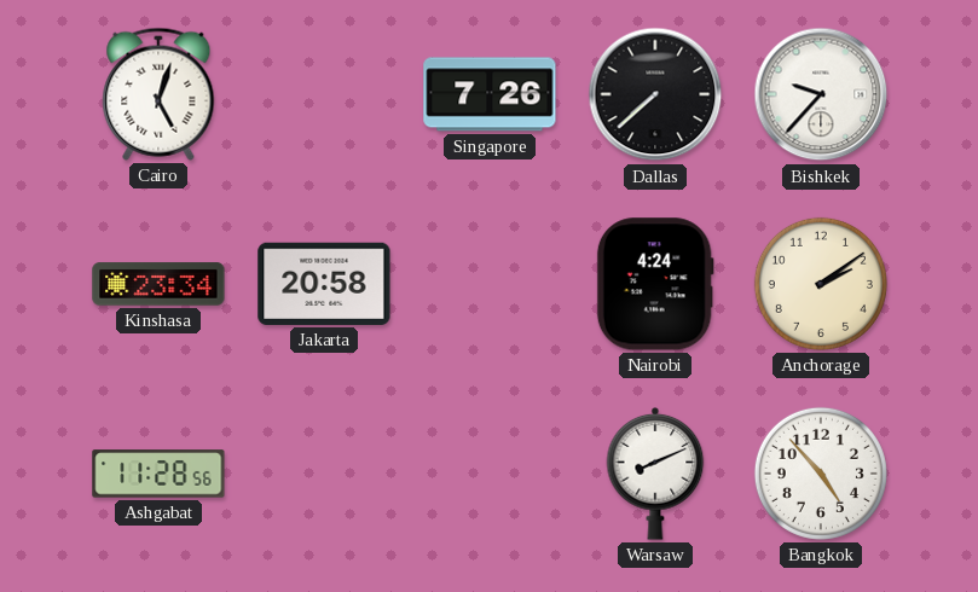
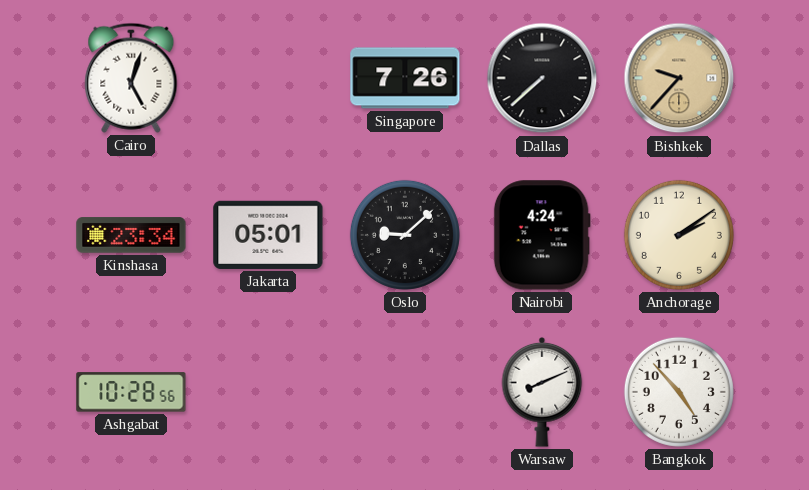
Bishkek dial: white -> champagne
Jakarta: 20:58 -> 05:01
Oslo: none -> 9:08
Ashgabat: 11:28 -> 10:28
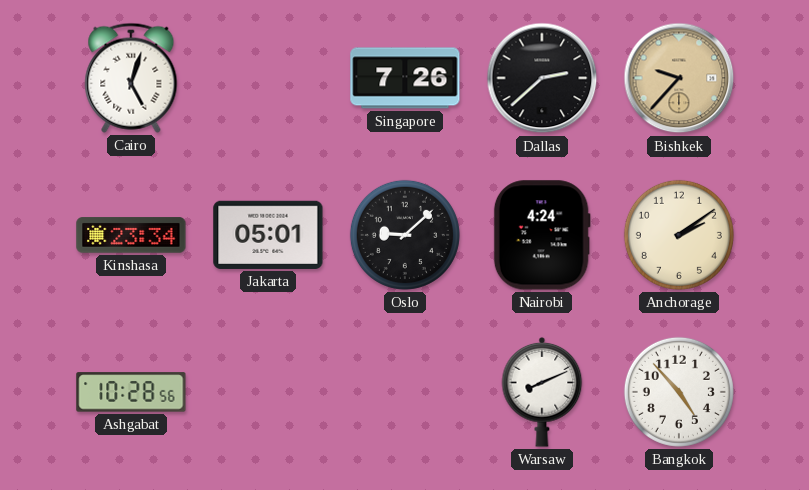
Dallas: 7:38 -> 2:38
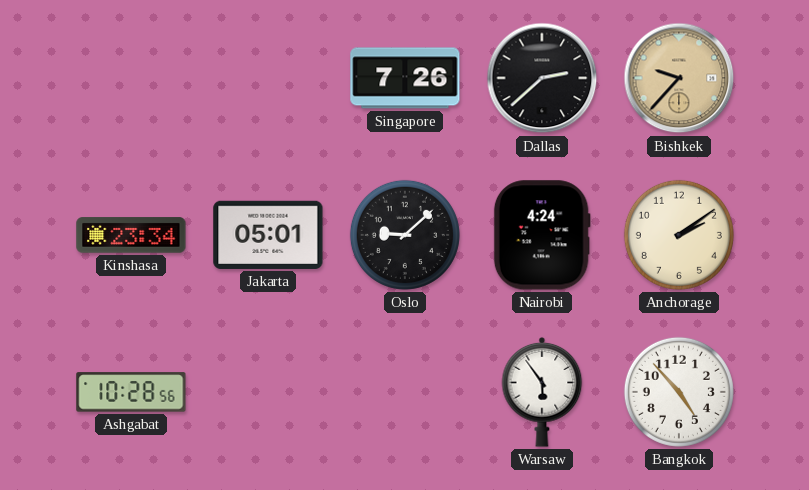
Cairo: 5:03 -> none
Warsaw: 8:11 -> 5:54
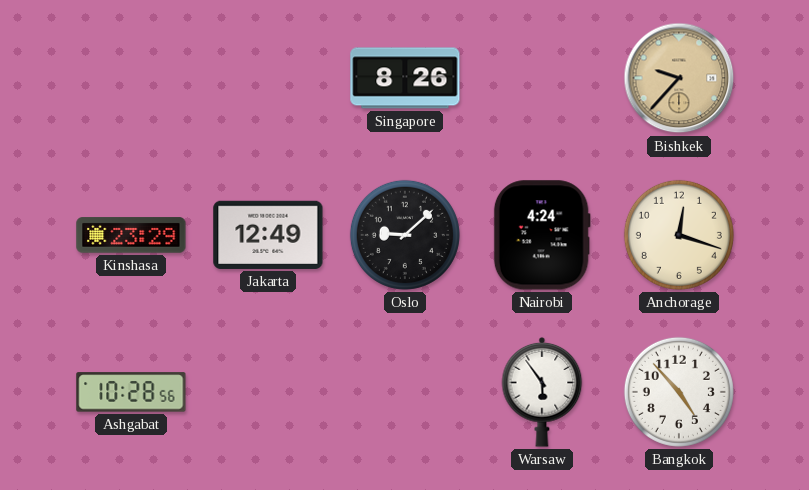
Singapore: 7:26 -> 8:26
Dallas: 2:38 -> none
Kinshasa: 23:34 -> 23:29
Jakarta: 05:01 -> 12:49
Anchorage: 2:09 -> 12:18
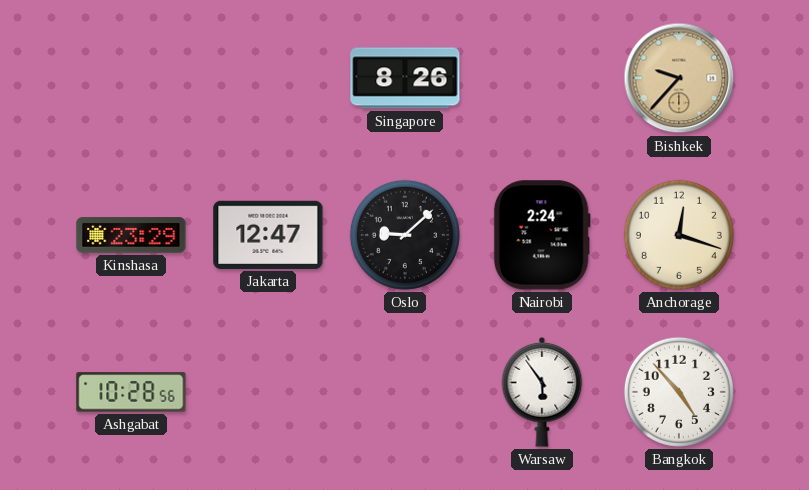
Jakarta: 12:49 -> 12:47
Nairobi: 4:24 -> 2:24
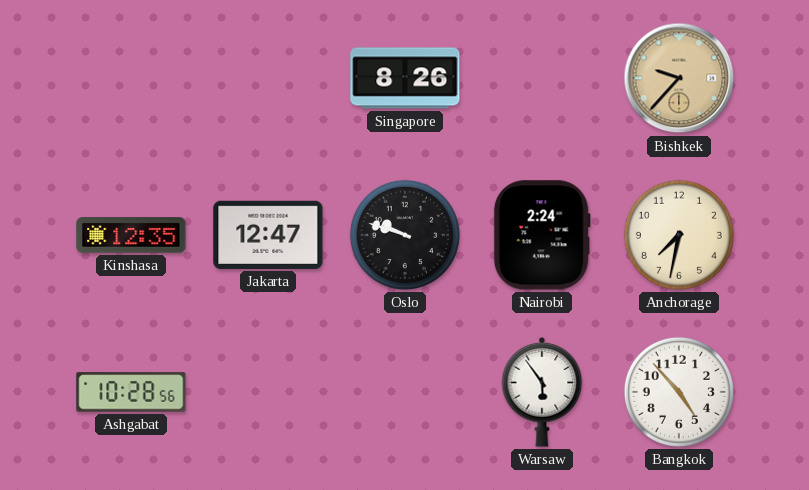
Kinshasa: 23:29 -> 12:35
Oslo: 9:08 -> 9:48
Anchorage: 12:18 -> 7:32
